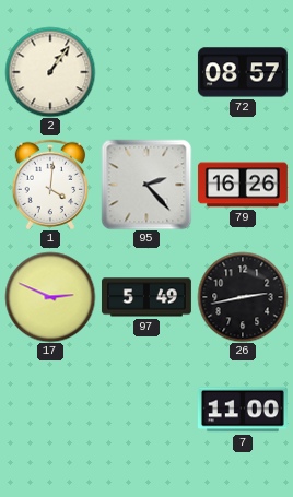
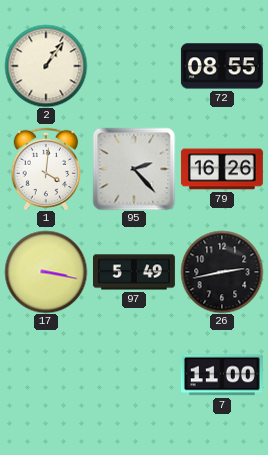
72: 08:57 -> 08:55
17: 2:49 -> 3:17
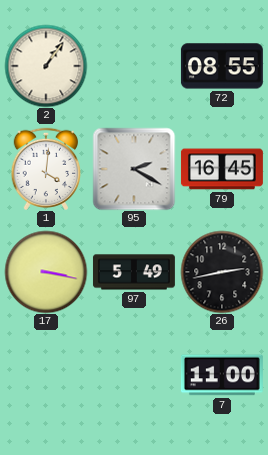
95: 2:23 -> 2:20
79: 16:26 -> 16:45
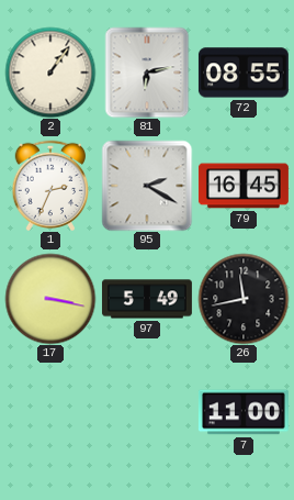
81: none -> 6:13
1: 4:01 -> 2:34
26: 2:43 -> 11:43
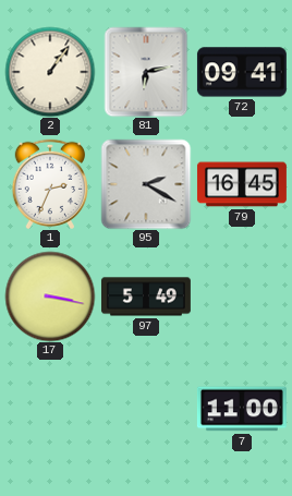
72: 08:55 -> 09:41
26: 11:43 -> none
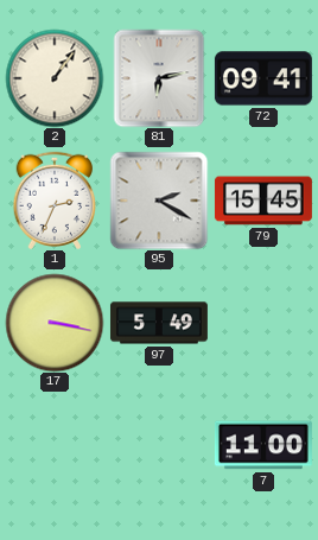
79: 16:45 -> 15:45
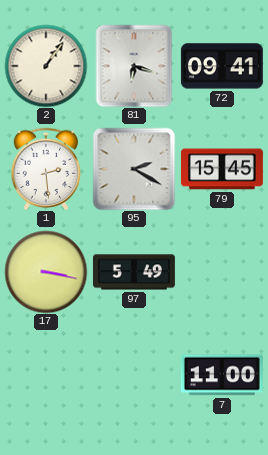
81: 6:13 -> 6:18
1: 2:34 -> 2:29
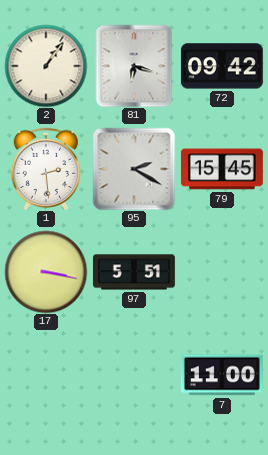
72: 09:41 -> 09:42
97: 5:49 -> 5:51
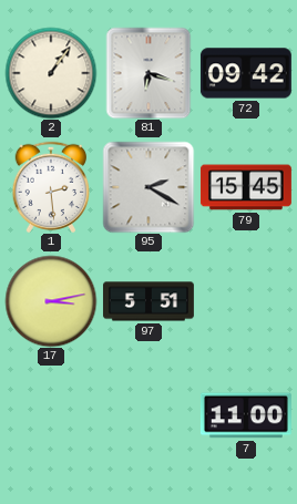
17: 3:17 -> 3:13
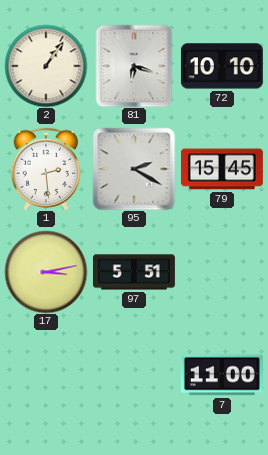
72: 09:42 -> 10:10
